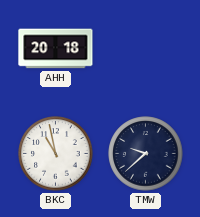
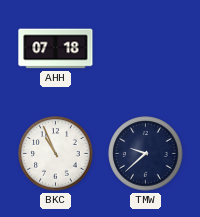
AHH: 20:18 -> 07:18
BKC: 10:58 -> 10:56
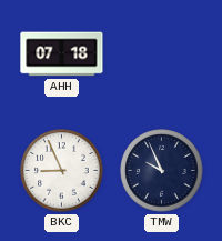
BKC: 10:56 -> 8:56
TMW: 9:38 -> 9:56
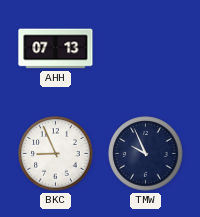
AHH: 07:18 -> 07:13
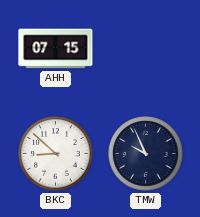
AHH: 07:13 -> 07:15
BKC: 8:56 -> 8:52
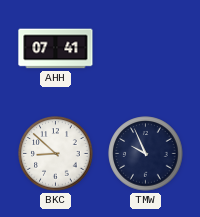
AHH: 07:15 -> 07:41
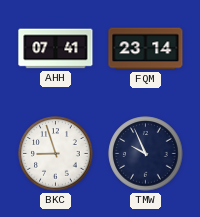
FQM: none -> 23:14
BKC: 8:52 -> 8:57
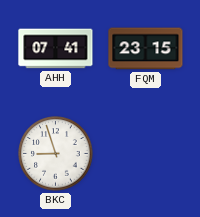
FQM: 23:14 -> 23:15
TMW: 9:56 -> none
